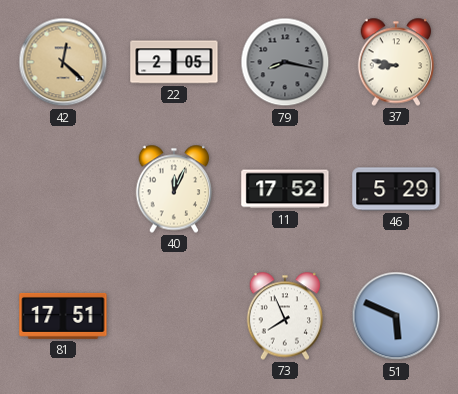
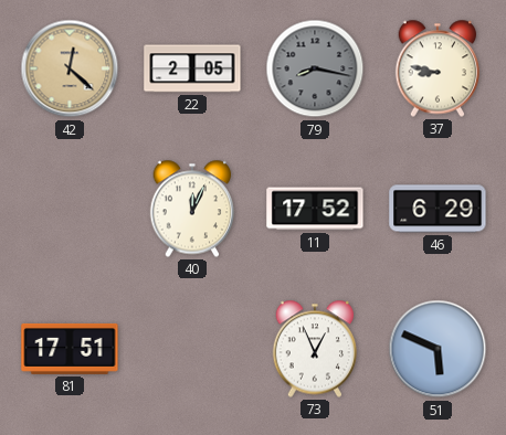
46: 5:29 -> 6:29
73: 7:56 -> 12:56
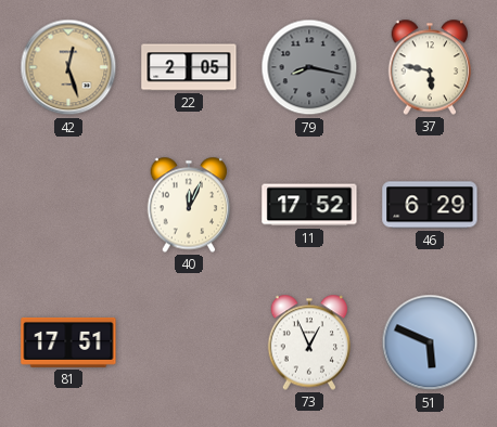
42: 12:22 -> 12:27
37: 8:47 -> 5:47
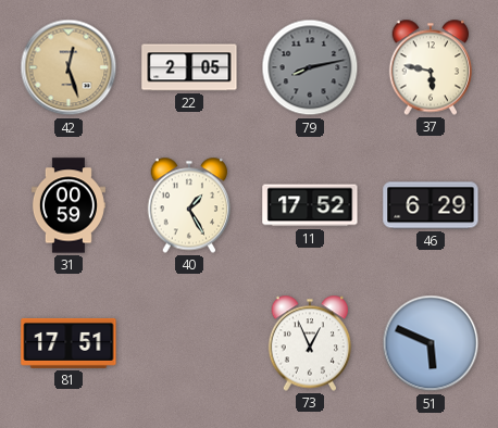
79: 8:17 -> 8:13
31: none -> 00:59
40: 12:04 -> 1:25
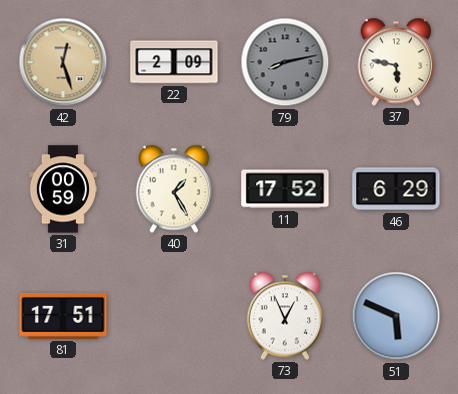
22: 2:05 -> 2:09
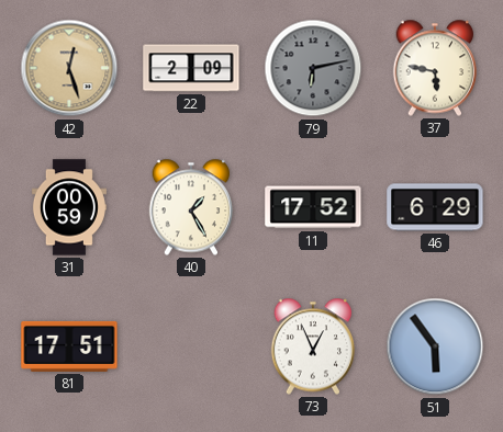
79: 8:13 -> 6:13
51: 5:49 -> 5:54
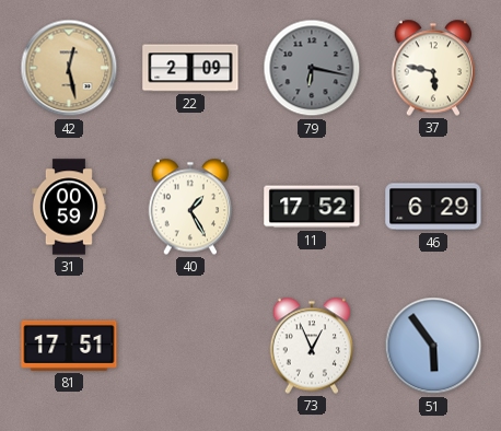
42: 12:27 -> 12:28
79: 6:13 -> 6:17
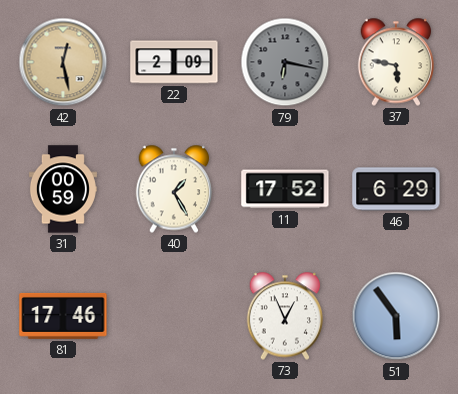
81: 17:51 -> 17:46
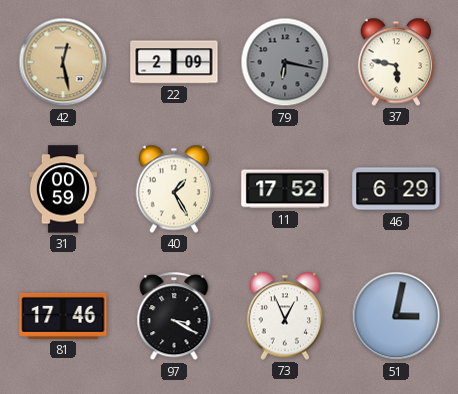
97: none -> 3:20
51: 5:54 -> 3:02
